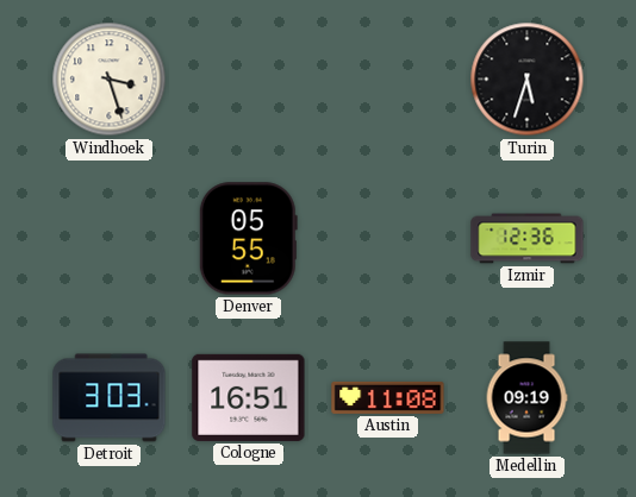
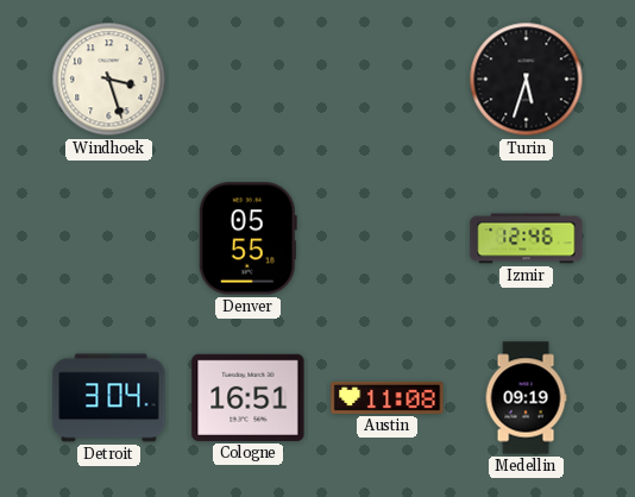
Izmir: 12:36 -> 12:46
Detroit: 3:03 -> 3:04
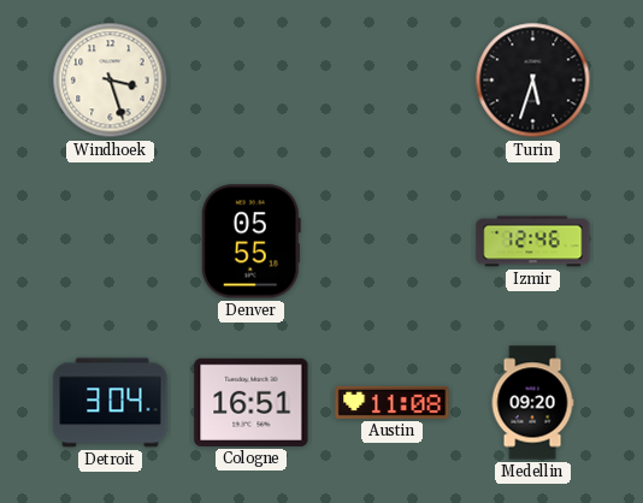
Medellin: 09:19 -> 09:20
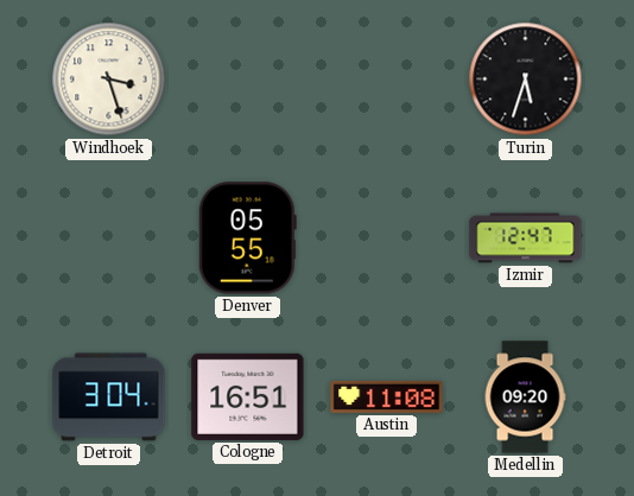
Izmir: 12:46 -> 12:47
